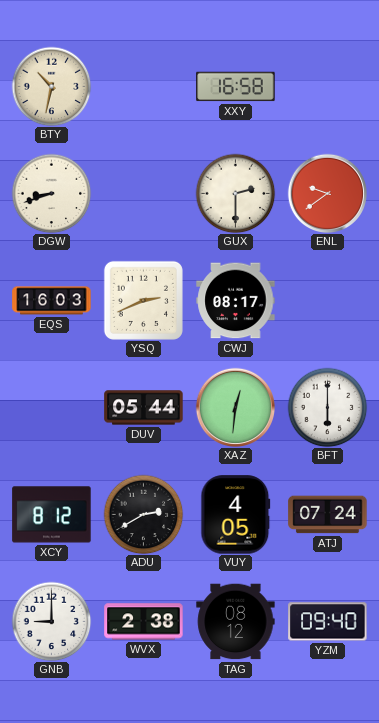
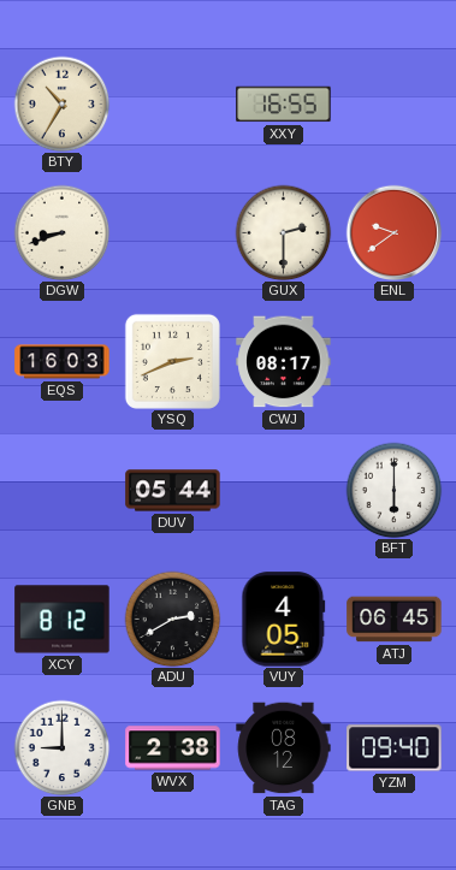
BTY: 10:32 -> 10:35
XXY: 16:58 -> 16:55
XAZ: 12:31 -> none
ATJ: 07:24 -> 06:45
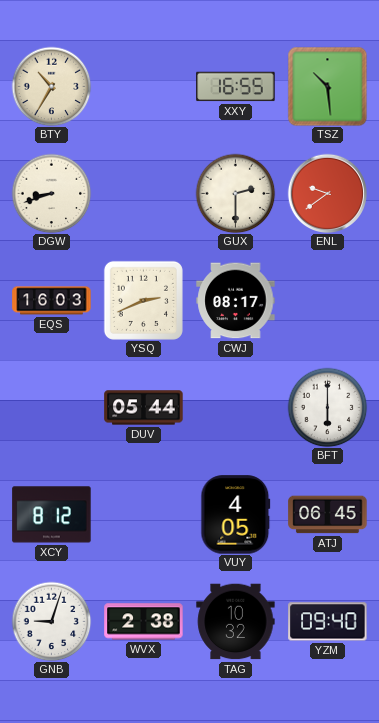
TSZ: none -> 10:29
ADU: 2:40 -> none
GNB: 9:00 -> 9:03
TAG: 08:12 -> 10:32
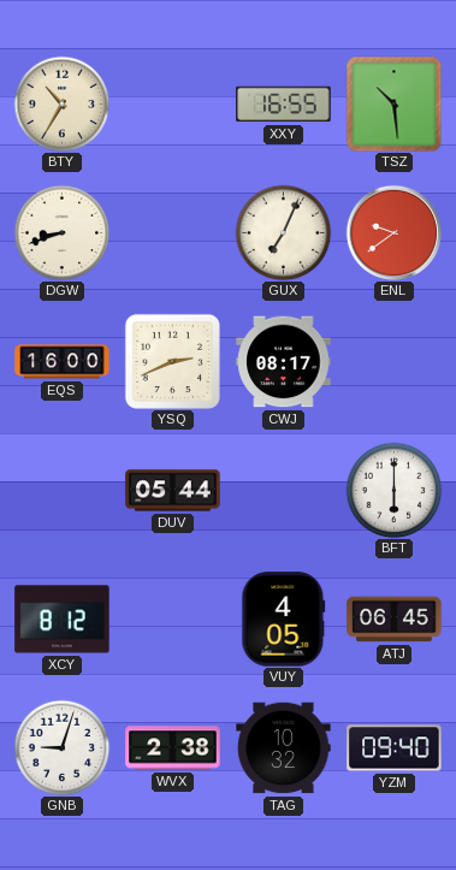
GUX: 2:30 -> 7:04
EQS: 16:03 -> 16:00
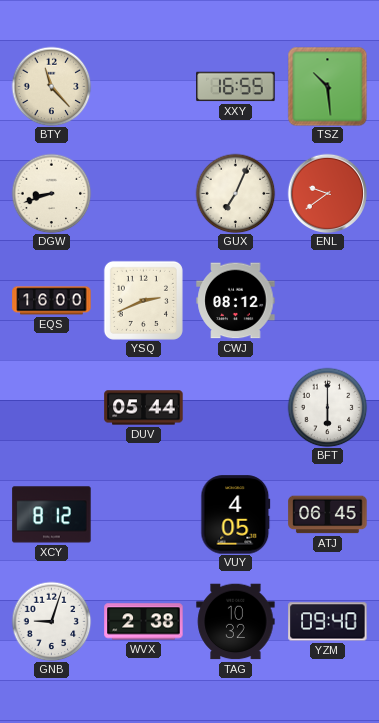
BTY: 10:35 -> 11:23
CWJ: 08:17 -> 08:12
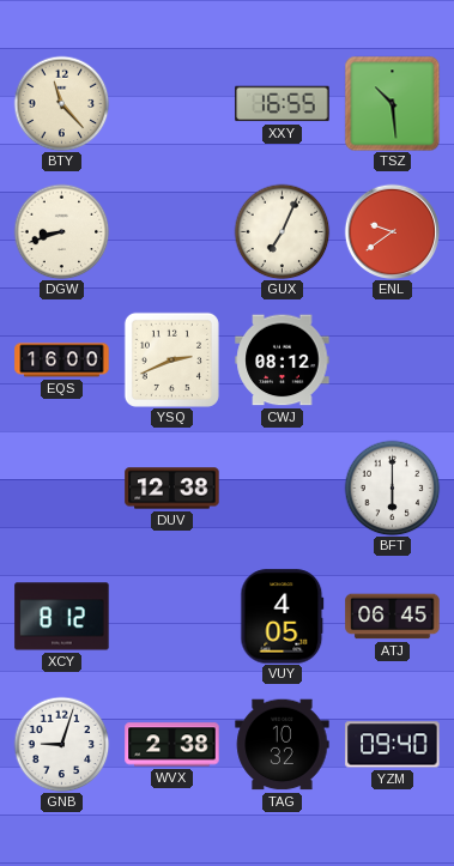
DUV: 05:44 -> 12:38
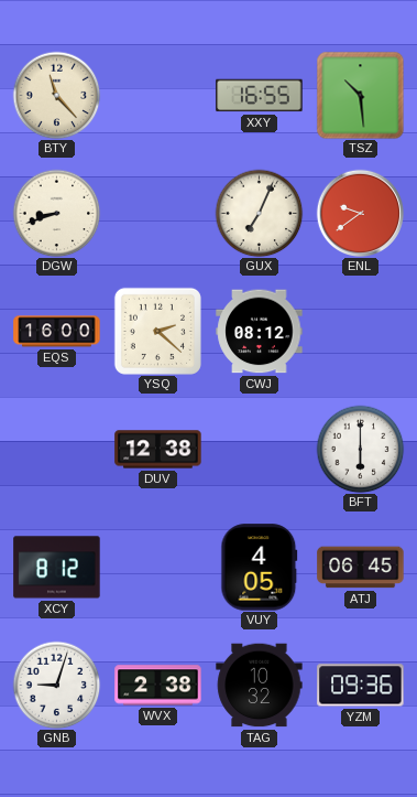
YSQ: 2:41 -> 2:22
YZM: 09:40 -> 09:36
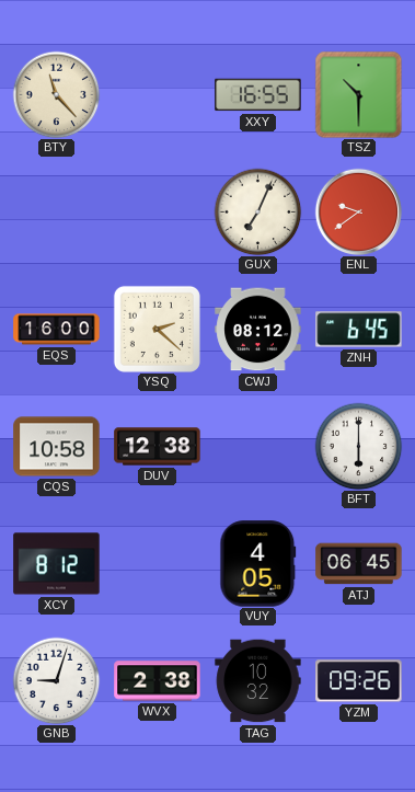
TSZ: 10:29 -> 10:30
DGW: 8:42 -> none
ZNH: none -> 6:45
CQS: none -> 10:58
YZM: 09:36 -> 09:26
